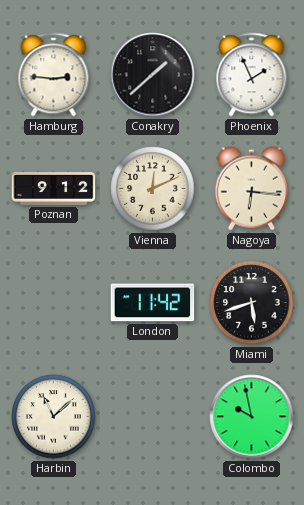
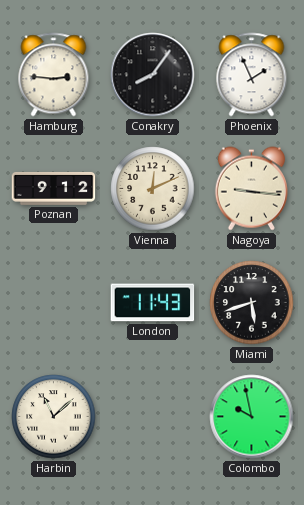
Conakry: 1:38 -> 8:06
Nagoya: 6:16 -> 9:16
London: 11:42 -> 11:43
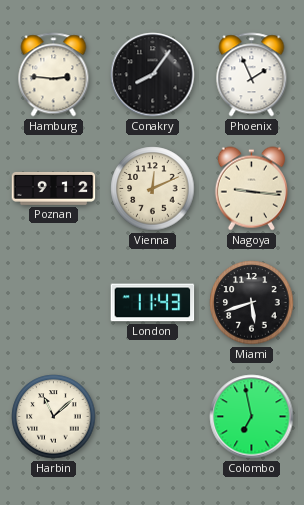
Colombo: 9:58 -> 6:58
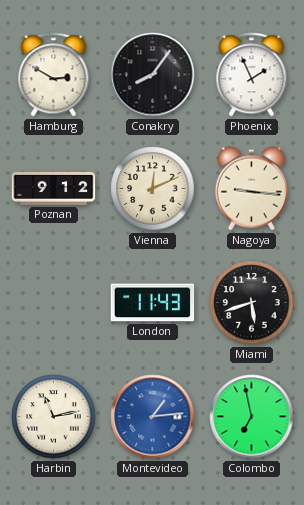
Hamburg: 2:46 -> 2:50
Harbin: 11:08 -> 11:13
Montevideo: none -> 1:14
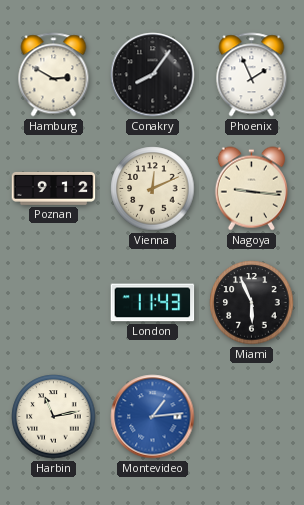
Miami: 5:42 -> 5:56
Colombo: 6:58 -> none
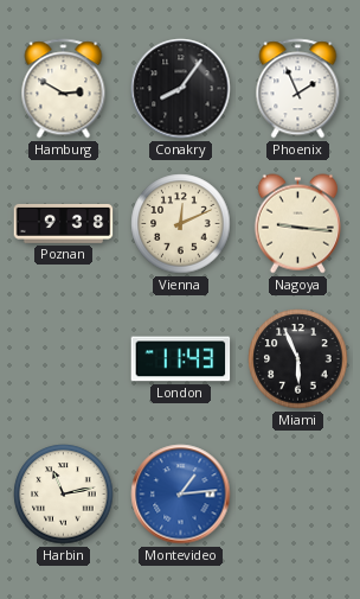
Poznan: 9:12 -> 9:38
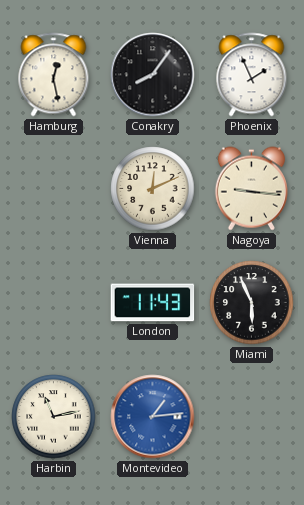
Hamburg: 2:50 -> 12:28
Poznan: 9:38 -> none
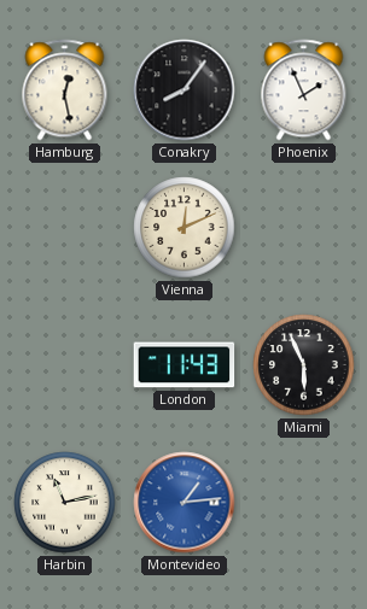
Nagoya: 9:16 -> none
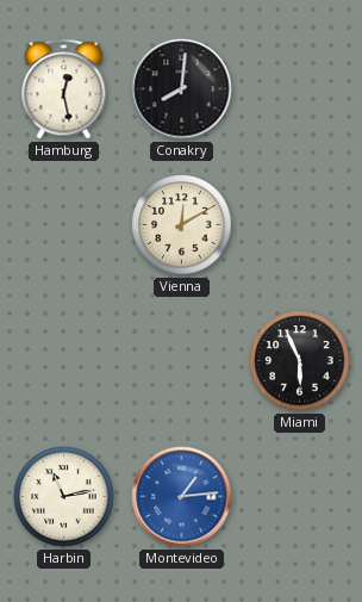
Conakry: 8:06 -> 8:01
Phoenix: 1:56 -> none
Vienna: 12:11 -> 12:10
London: 11:43 -> none
